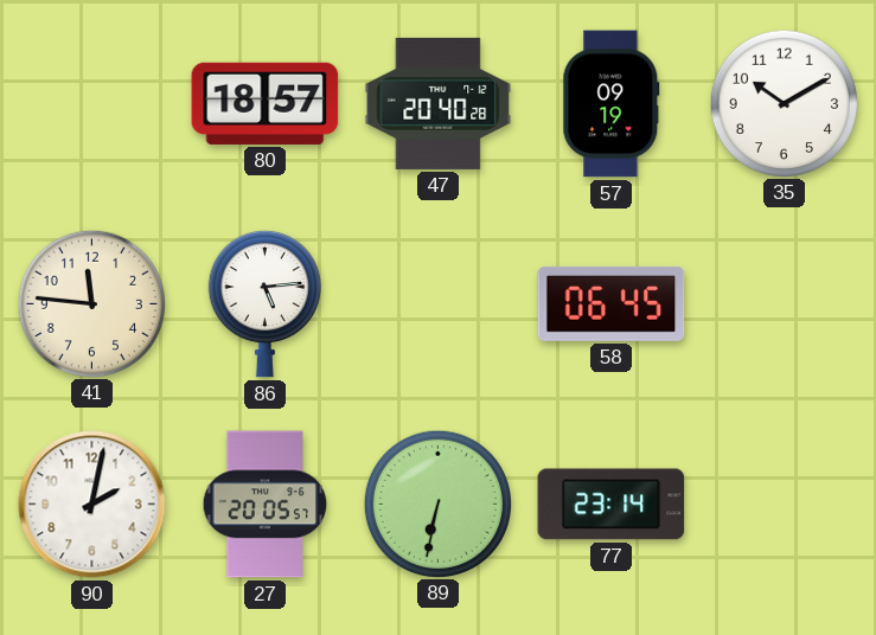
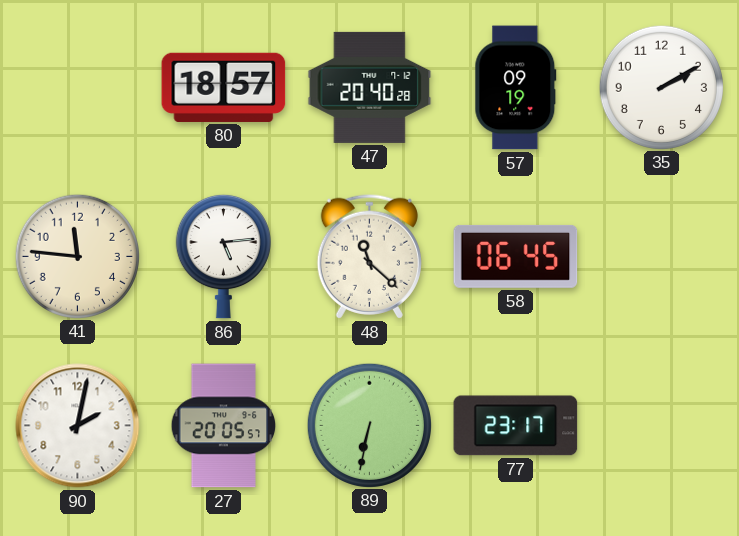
35: 10:10 -> 2:10
48: none -> 11:22
77: 23:14 -> 23:17
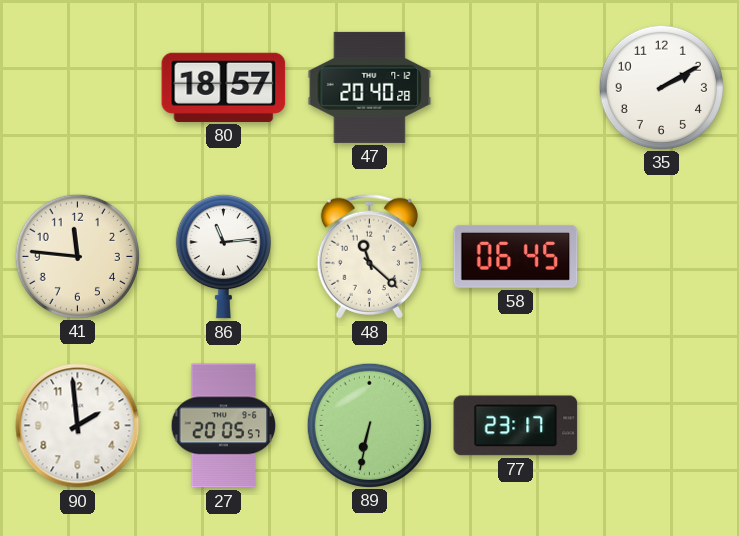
57: 09:19 -> none
86: 5:14 -> 11:14
90: 2:02 -> 1:59
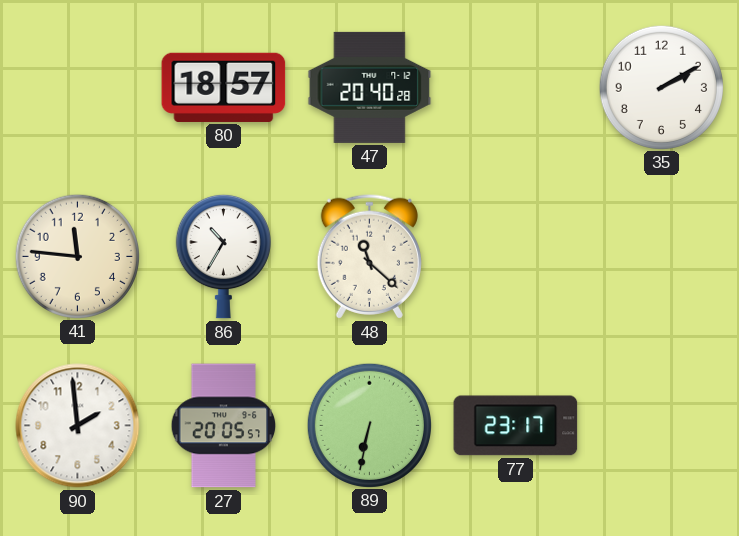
86: 11:14 -> 10:35
58: 06:45 -> none
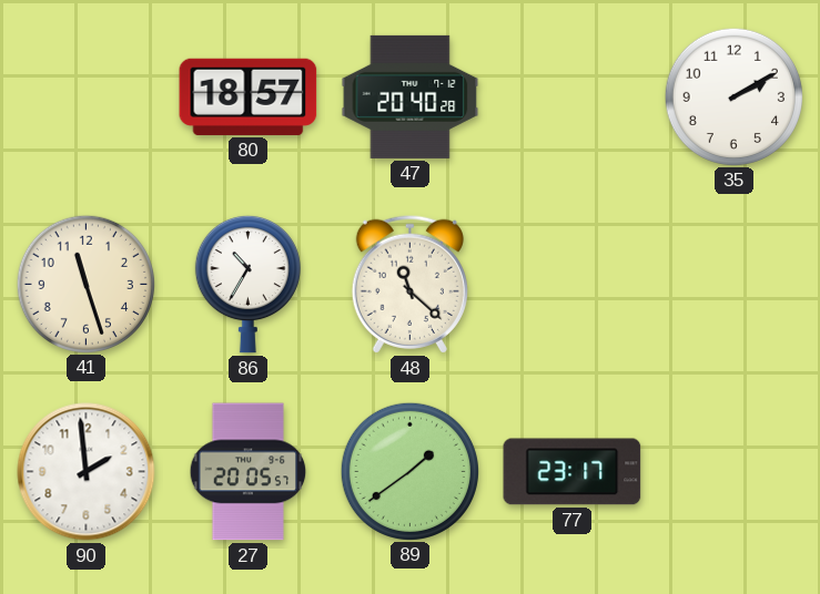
41: 11:46 -> 11:27
89: 6:32 -> 1:39
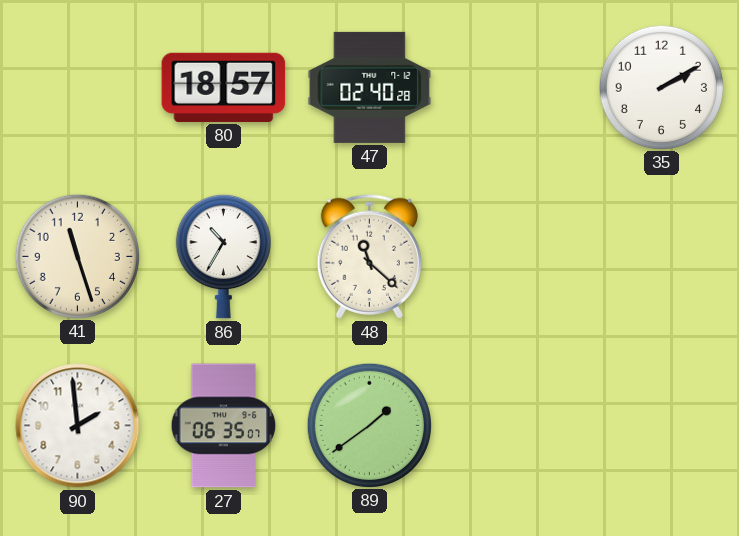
47: 20:40 -> 02:40
27: 20:05 -> 06:35
77: 23:17 -> none
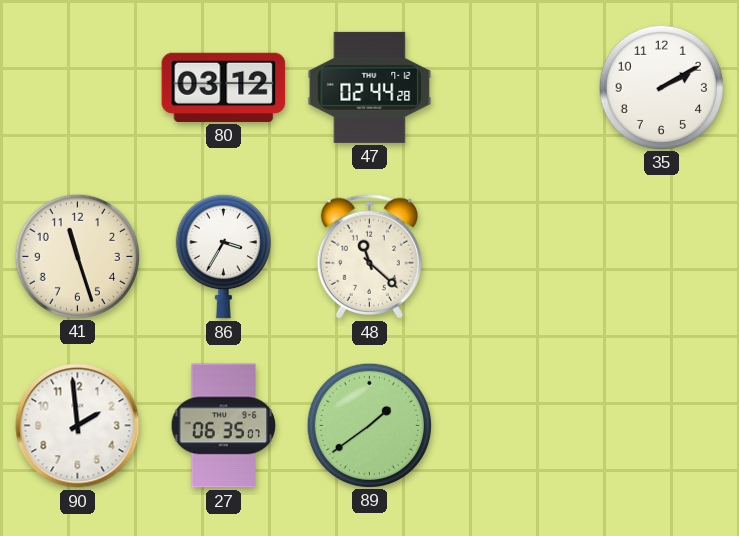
80: 18:57 -> 03:12
47: 02:40 -> 02:44
86: 10:35 -> 3:35
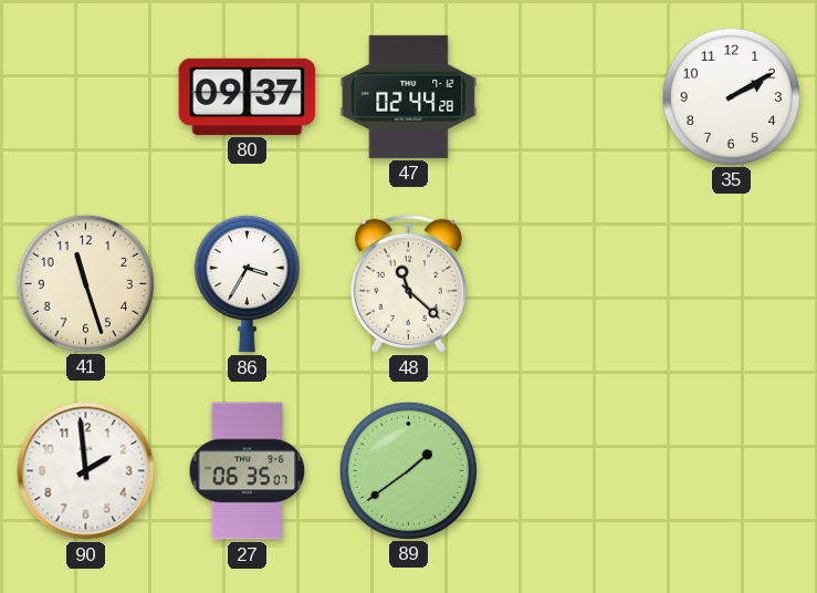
80: 03:12 -> 09:37
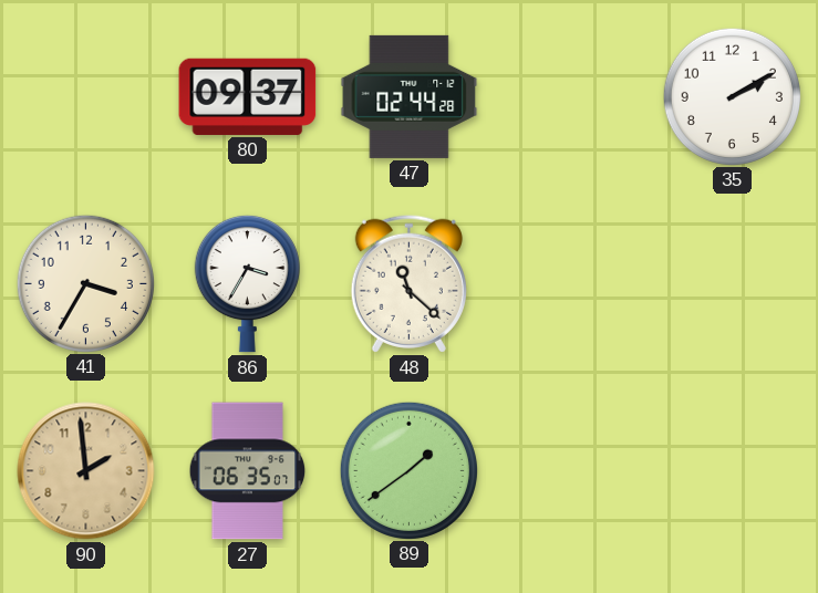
41: 11:27 -> 3:35
90 dial: white -> champagne
